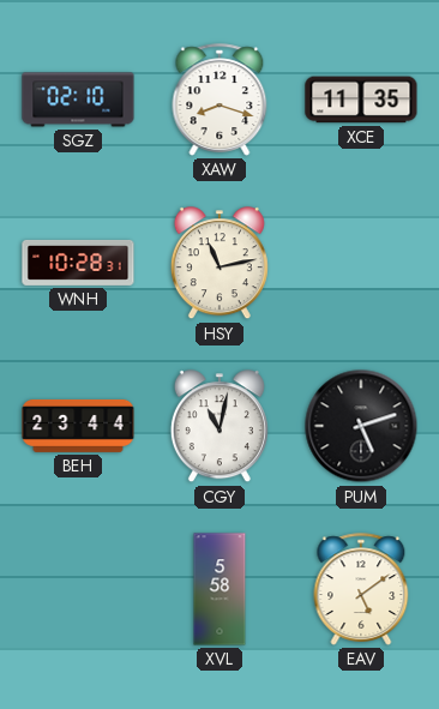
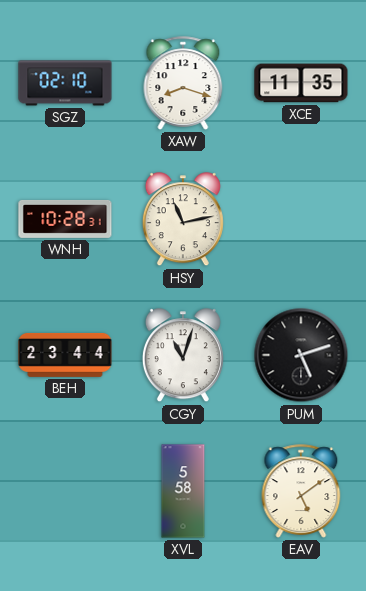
CGY: 11:02 -> 11:03
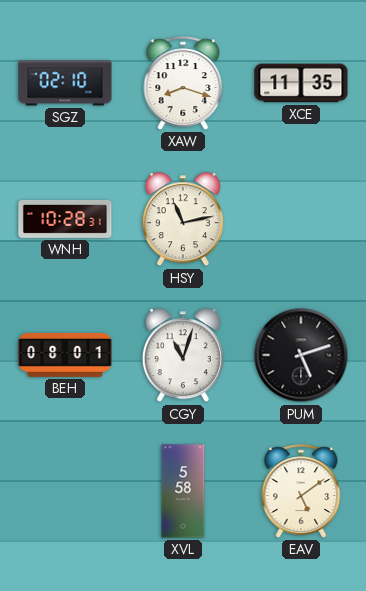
BEH: 23:44 -> 08:01
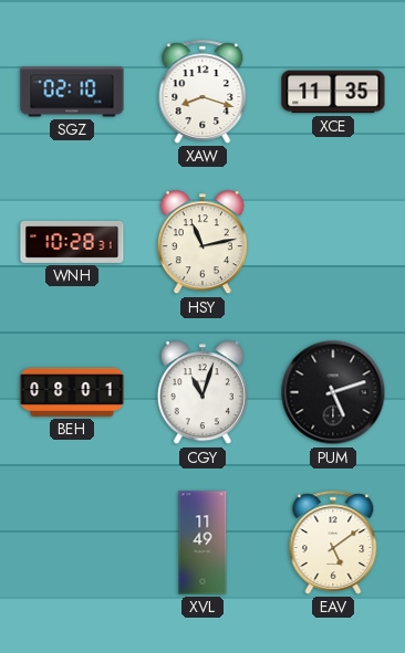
XVL: 5:58 -> 11:49
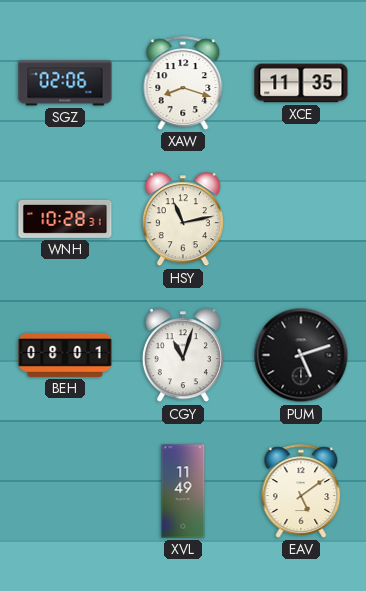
SGZ: 02:10 -> 02:06
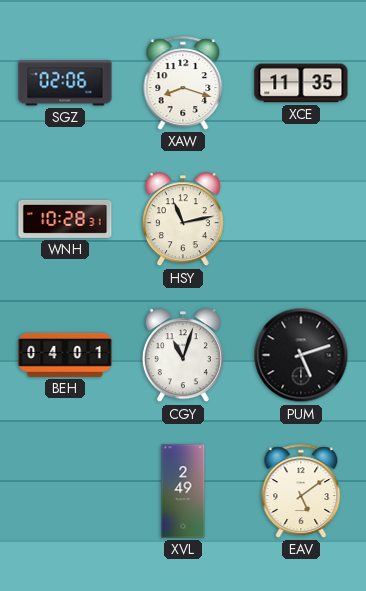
BEH: 08:01 -> 04:01
XVL: 11:49 -> 2:49
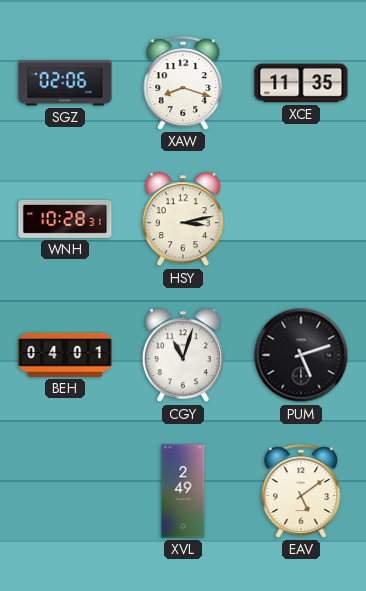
HSY: 11:13 -> 3:13
